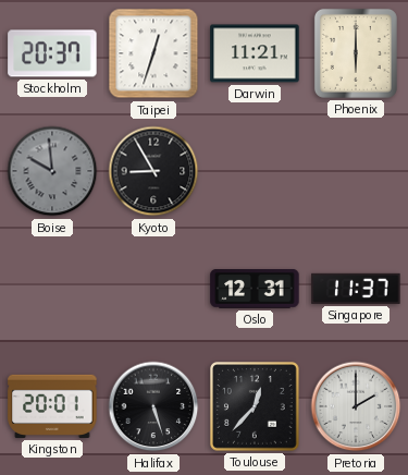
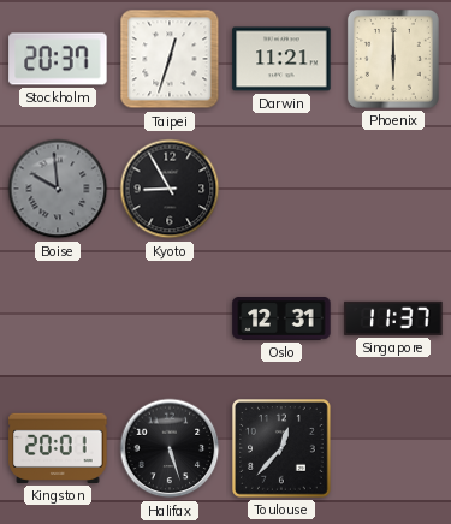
Pretoria: 2:00 -> none
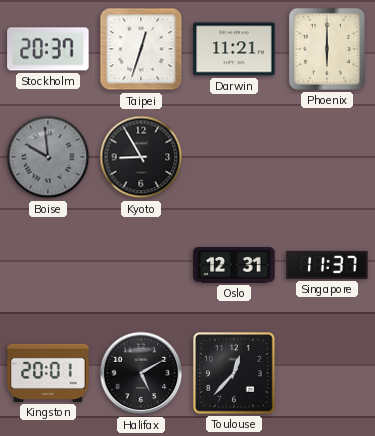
Halifax: 5:27 -> 5:10
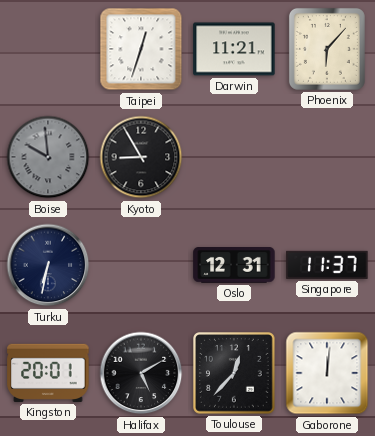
Stockholm: 20:37 -> none
Phoenix: 6:00 -> 6:07
Turku: none -> 6:32
Gaborone: none -> 12:01
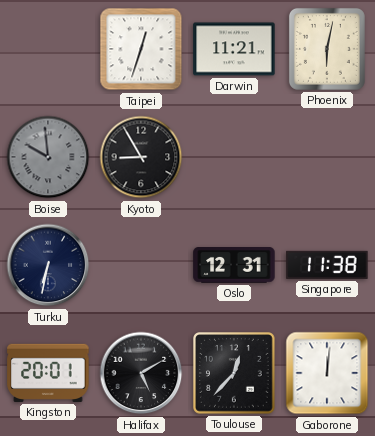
Phoenix: 6:07 -> 6:02
Singapore: 11:37 -> 11:38
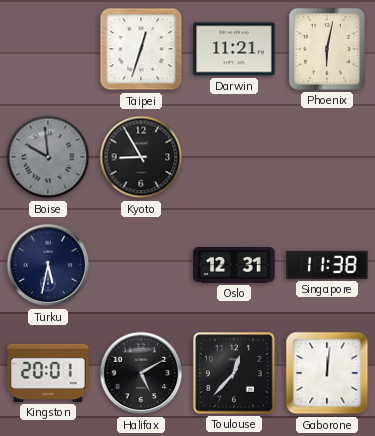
Turku: 6:32 -> 5:32
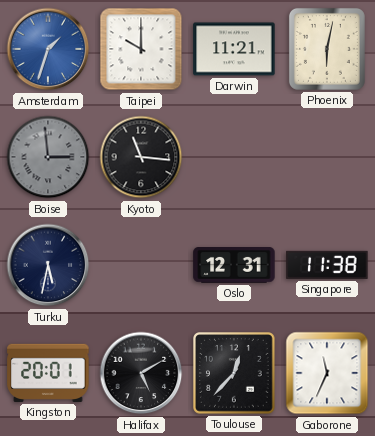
Amsterdam: none -> 1:33
Taipei: 12:33 -> 10:00
Boise: 9:59 -> 2:59
Kyoto: 8:55 -> 11:16
Gaborone: 12:01 -> 11:34
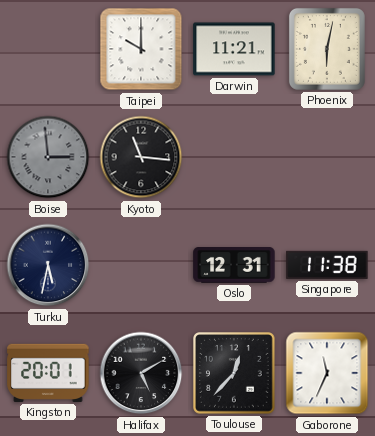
Amsterdam: 1:33 -> none
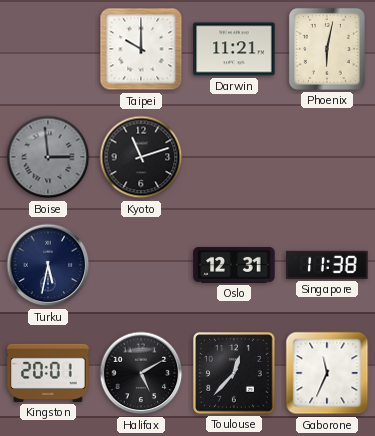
Kyoto: 11:16 -> 11:12
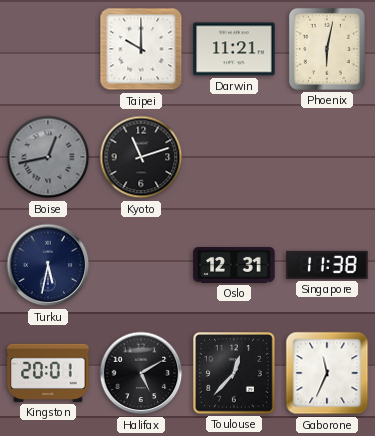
Boise: 2:59 -> 12:43
